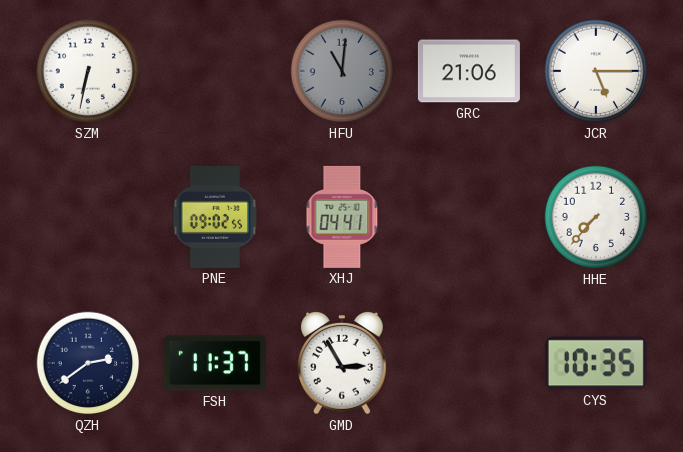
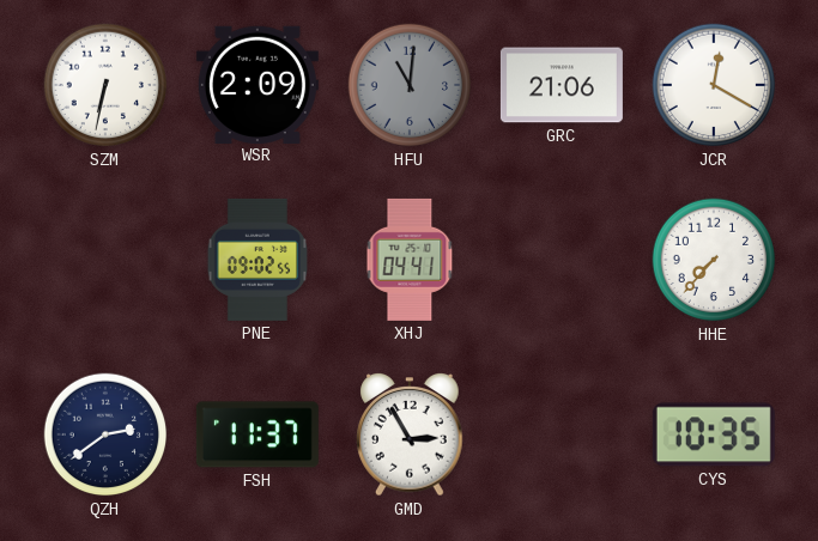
WSR: none -> 2:09
JCR: 5:15 -> 12:20
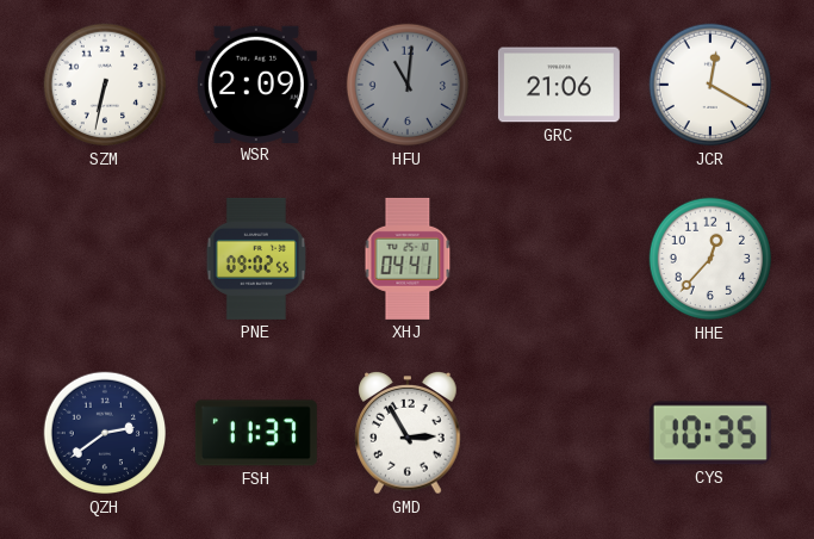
HHE: 7:37 -> 12:37
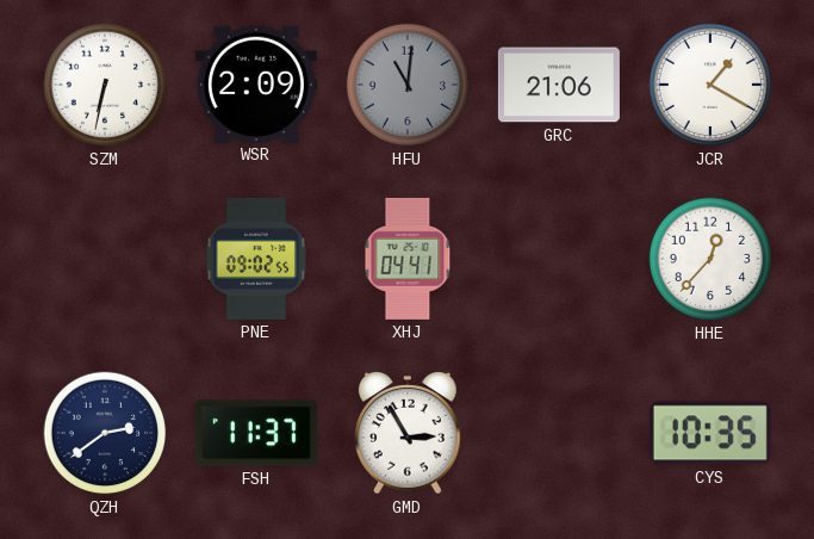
JCR: 12:20 -> 1:20
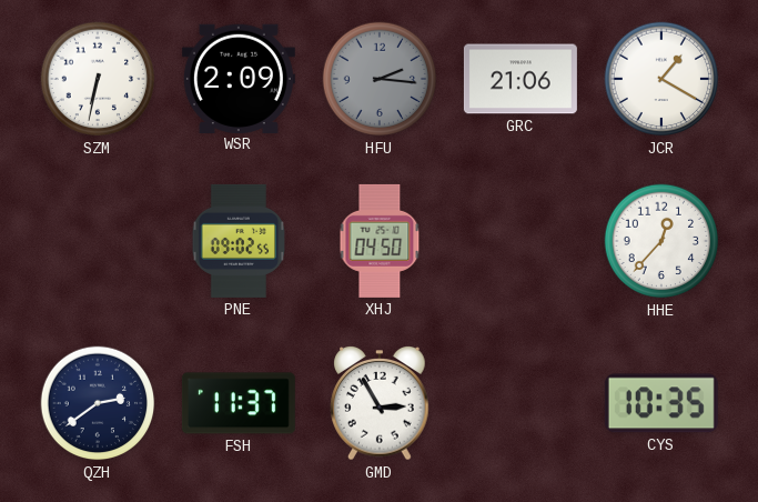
HFU: 11:01 -> 2:16
XHJ: 04:41 -> 04:50
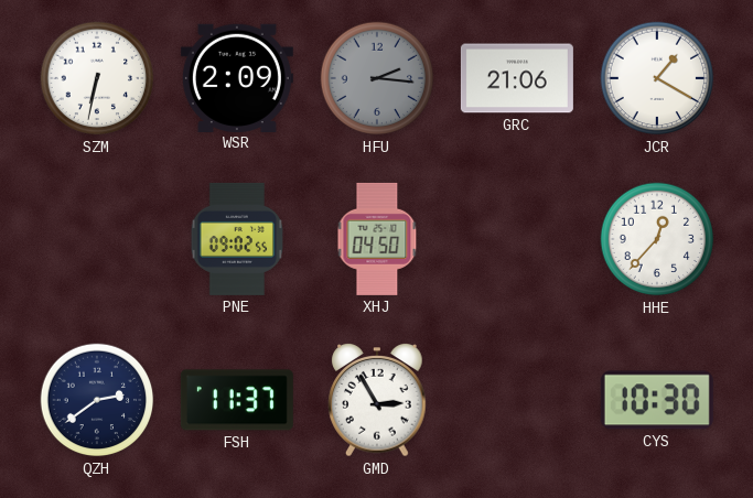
CYS: 10:35 -> 10:30
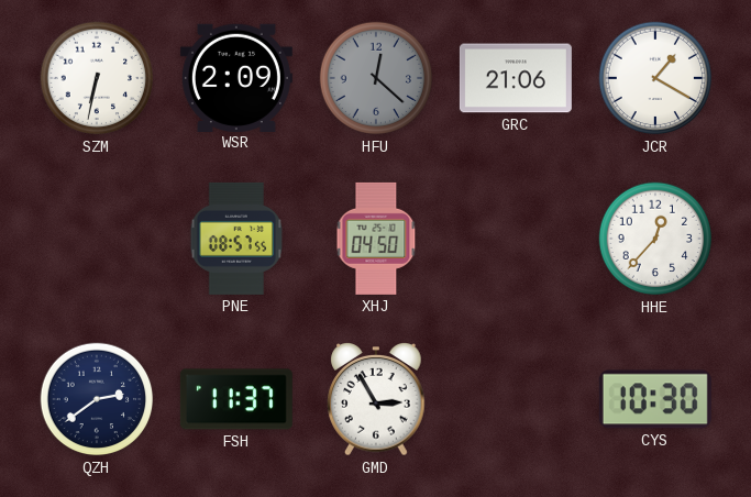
HFU: 2:16 -> 12:22
PNE: 09:02 -> 08:57
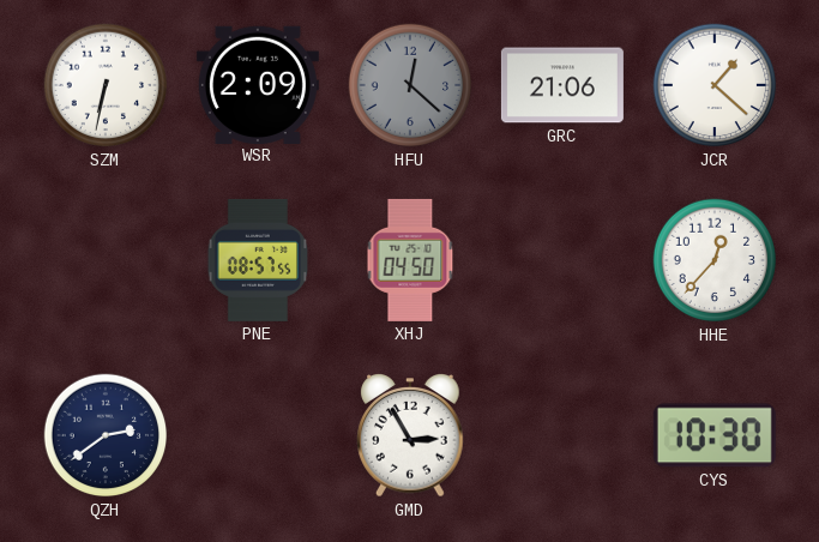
JCR: 1:20 -> 1:22
FSH: 11:37 -> none
